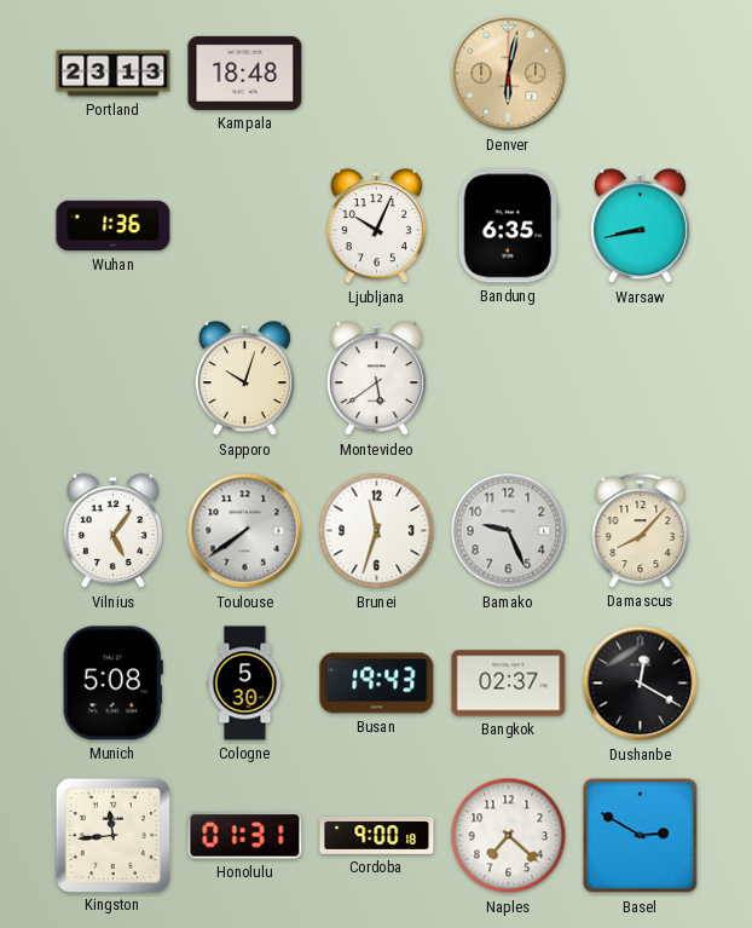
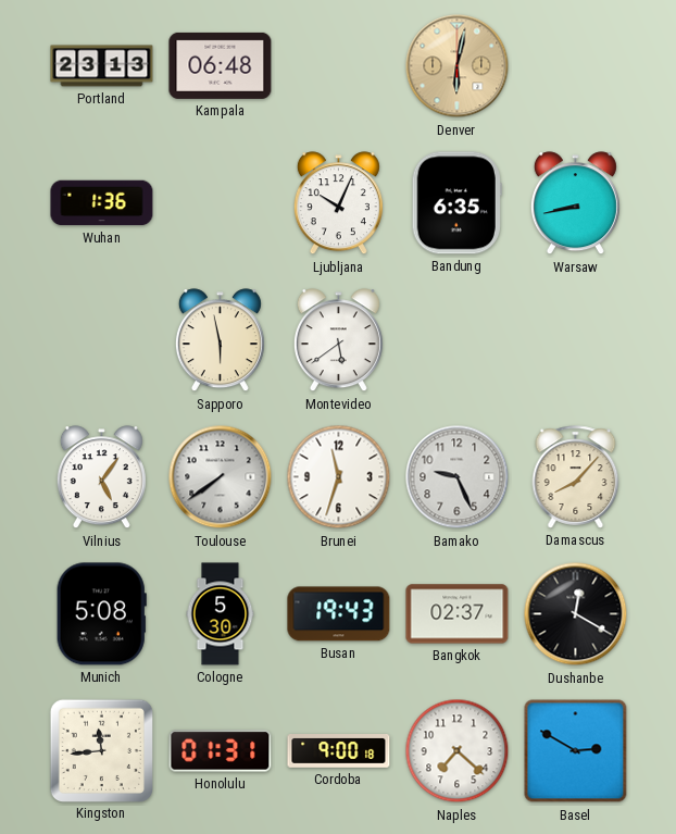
Kampala: 18:48 -> 06:48
Sapporo: 10:03 -> 5:58
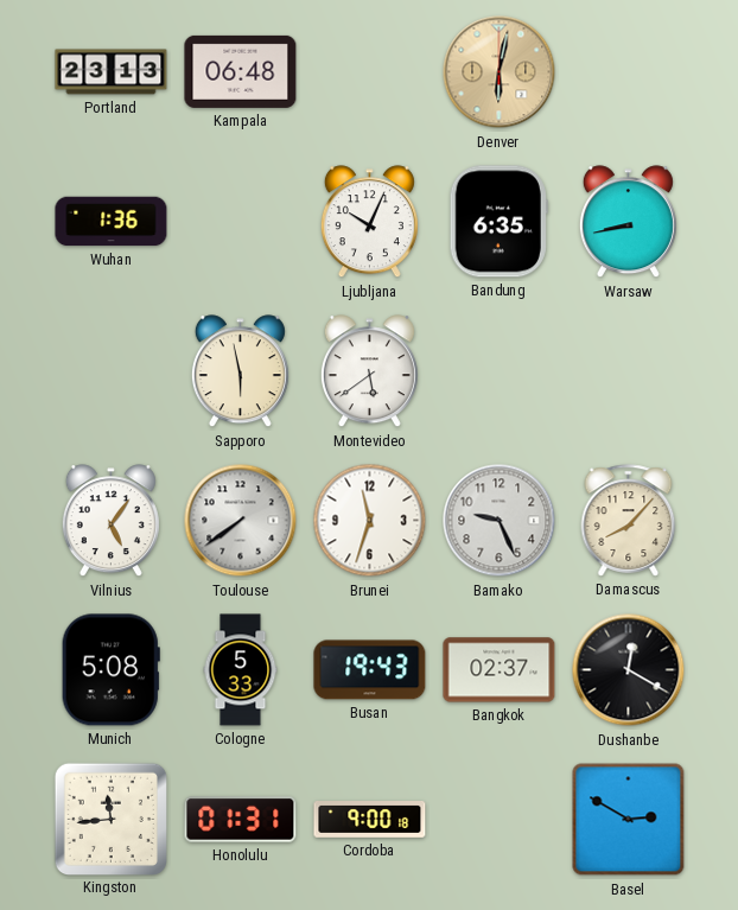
Cologne: 5:30 -> 5:33
Naples: 7:22 -> none
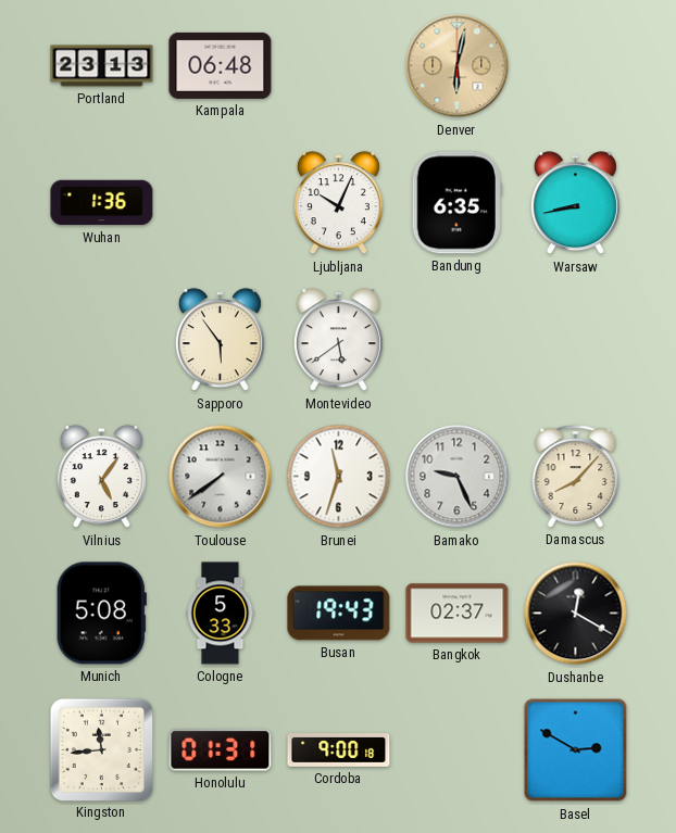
Sapporo: 5:58 -> 5:54
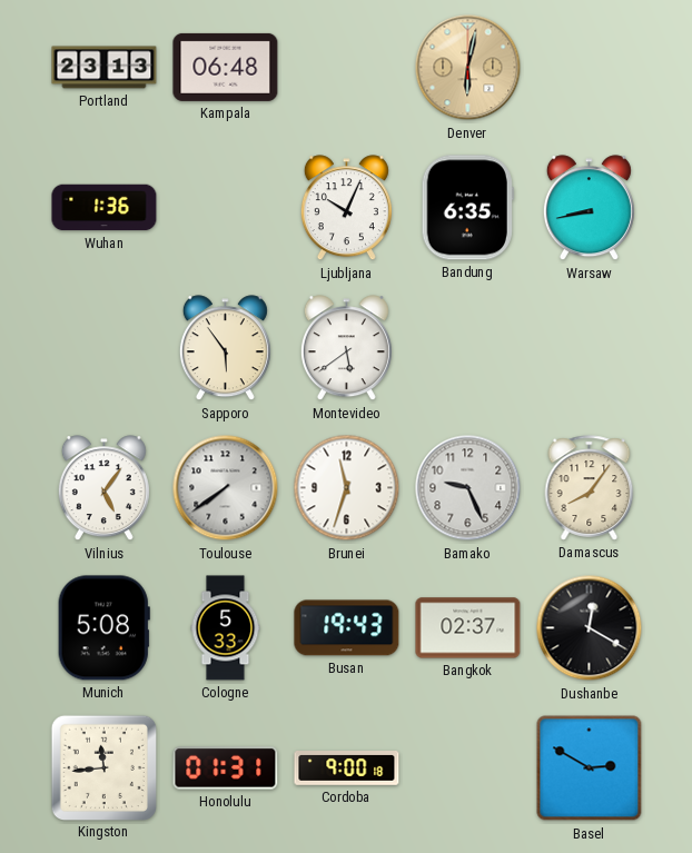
Damascus: 8:07 -> 8:06
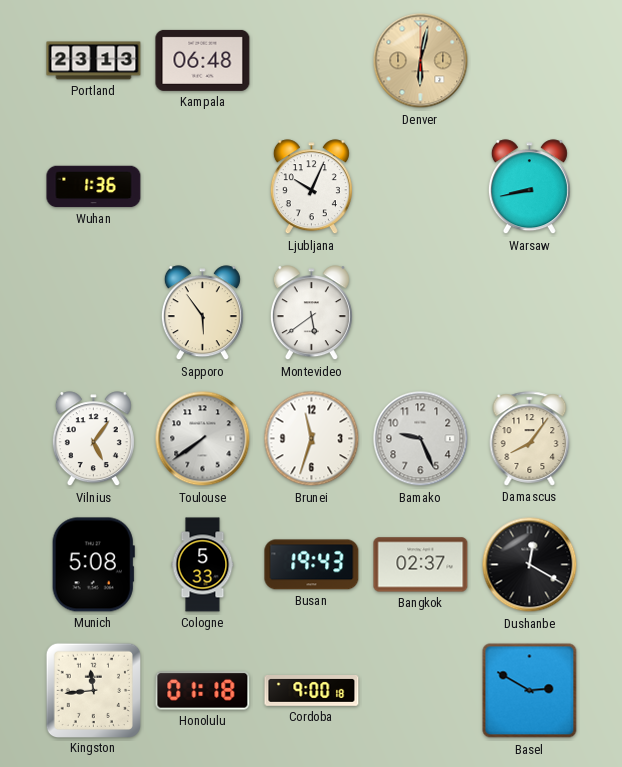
Bandung: 6:35 -> none
Honolulu: 01:31 -> 01:18
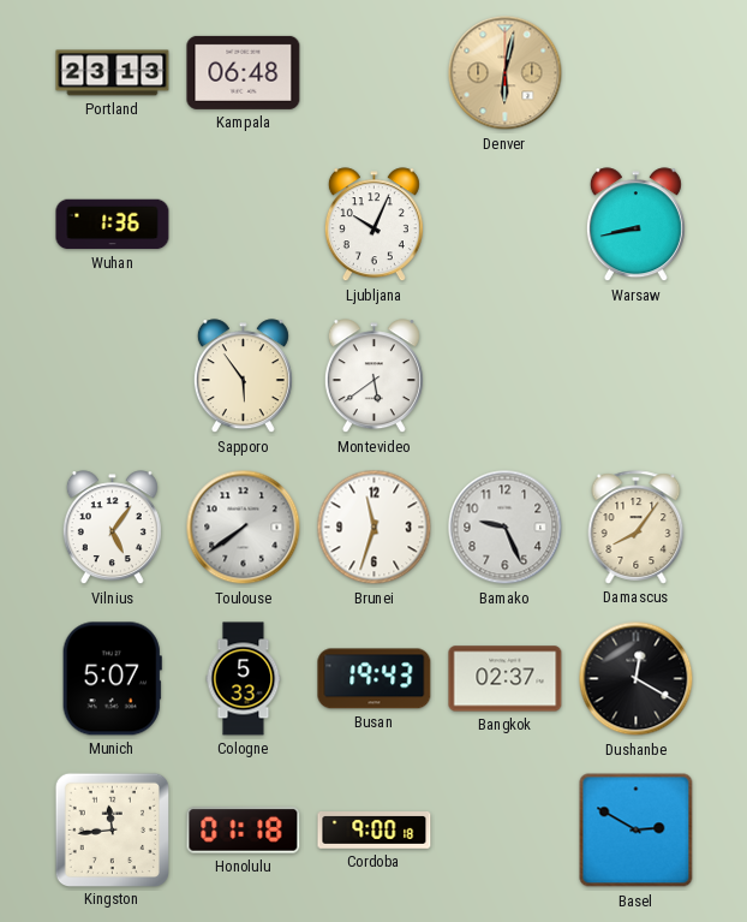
Munich: 5:08 -> 5:07
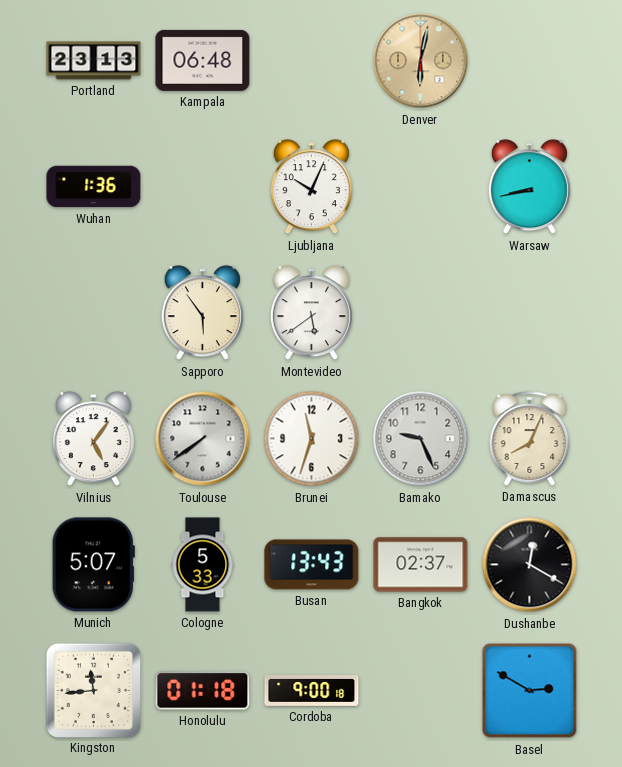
Damascus: 8:06 -> 8:04
Busan: 19:43 -> 13:43
